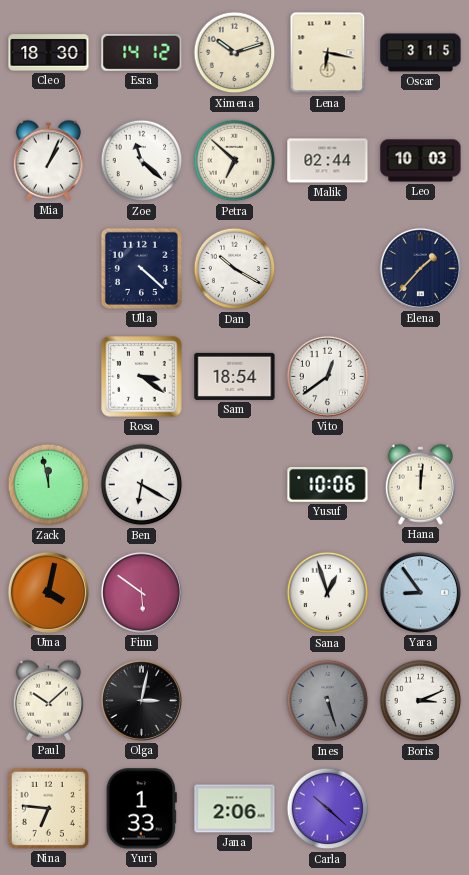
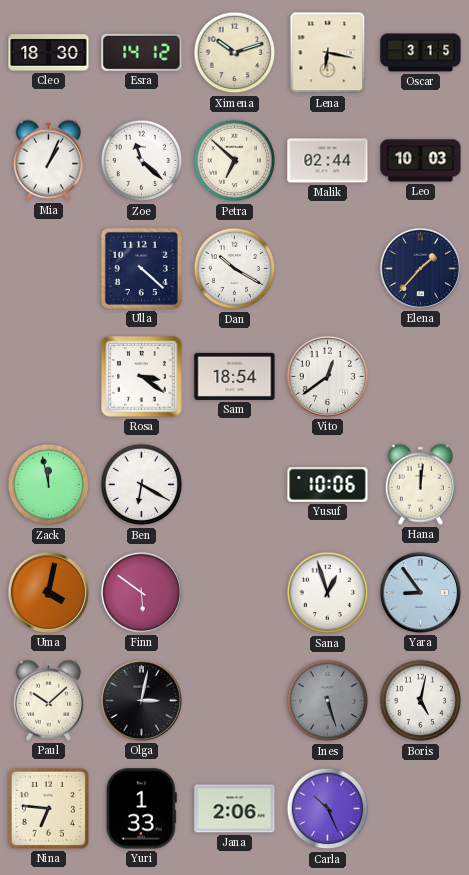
Boris: 3:11 -> 5:02
Carla: 10:22 -> 10:26
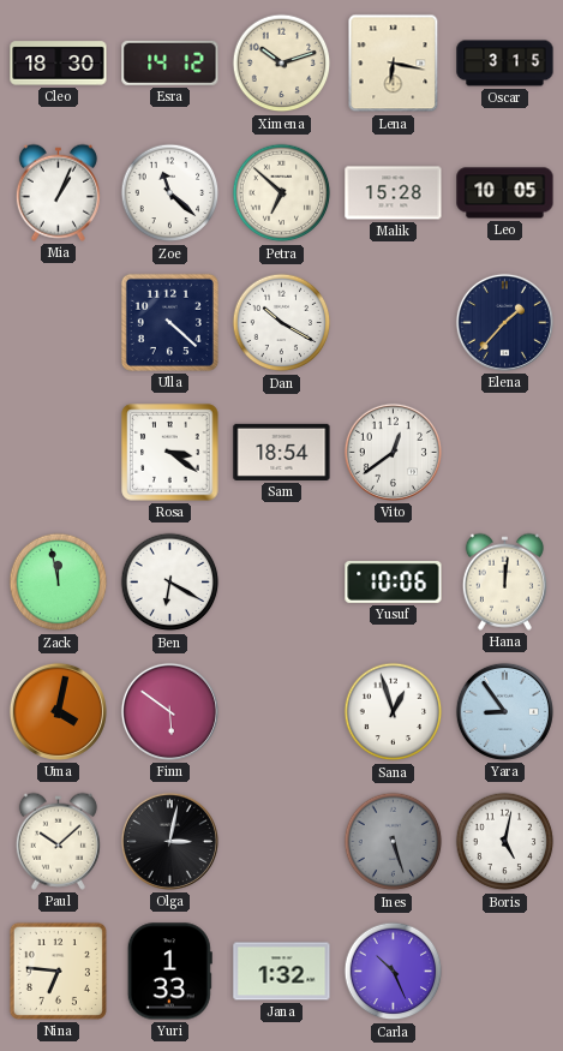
Malik: 02:44 -> 15:28
Leo: 10:03 -> 10:05
Jana: 2:06 -> 1:32
